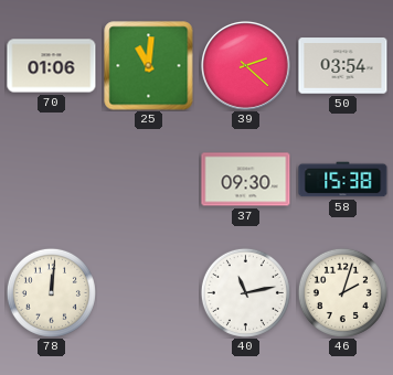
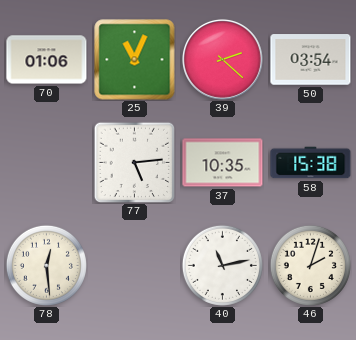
25: 11:01 -> 11:04
77: none -> 5:14
37: 09:30 -> 10:35
78: 12:01 -> 12:29
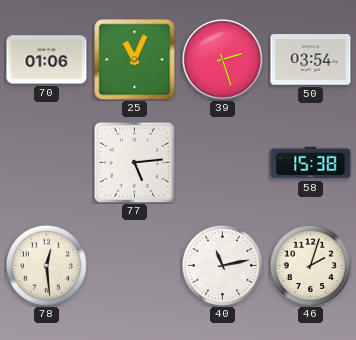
39: 2:22 -> 2:27
37: 10:35 -> none
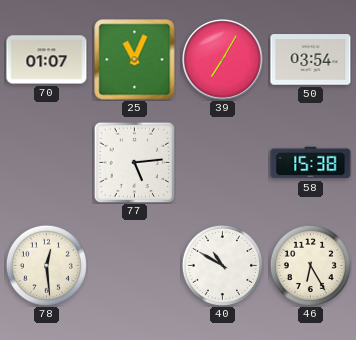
70: 01:06 -> 01:07
39: 2:27 -> 7:05
40: 11:13 -> 10:50
46: 2:03 -> 6:25
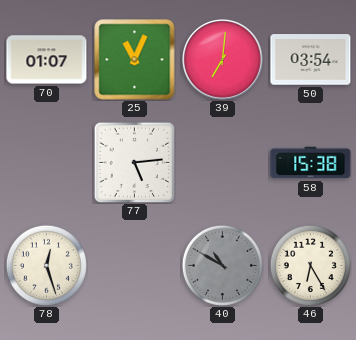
39: 7:05 -> 7:01
78: 12:29 -> 12:27
40 dial: white -> grey
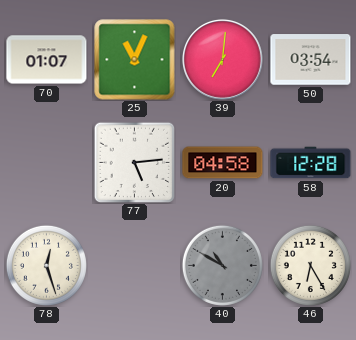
20: none -> 04:58
58: 15:38 -> 12:28
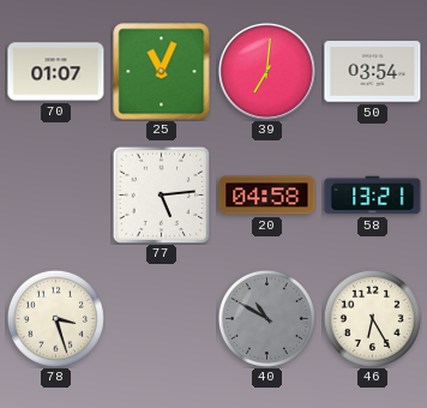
58: 12:28 -> 13:21
78: 12:27 -> 3:27
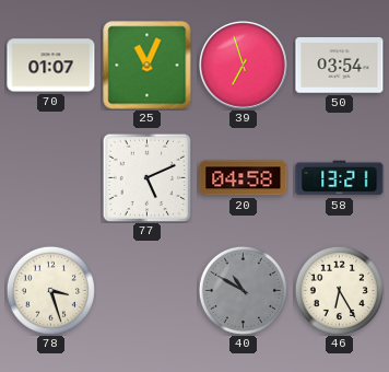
39: 7:01 -> 6:57
77: 5:14 -> 5:11
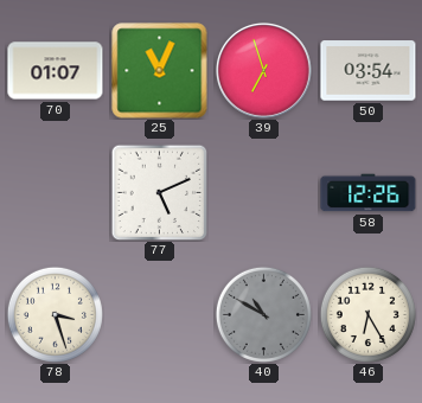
20: 04:58 -> none
58: 13:21 -> 12:26
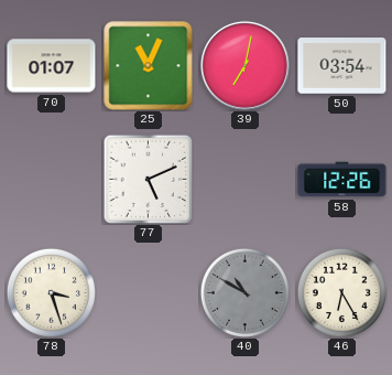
39: 6:57 -> 7:02
